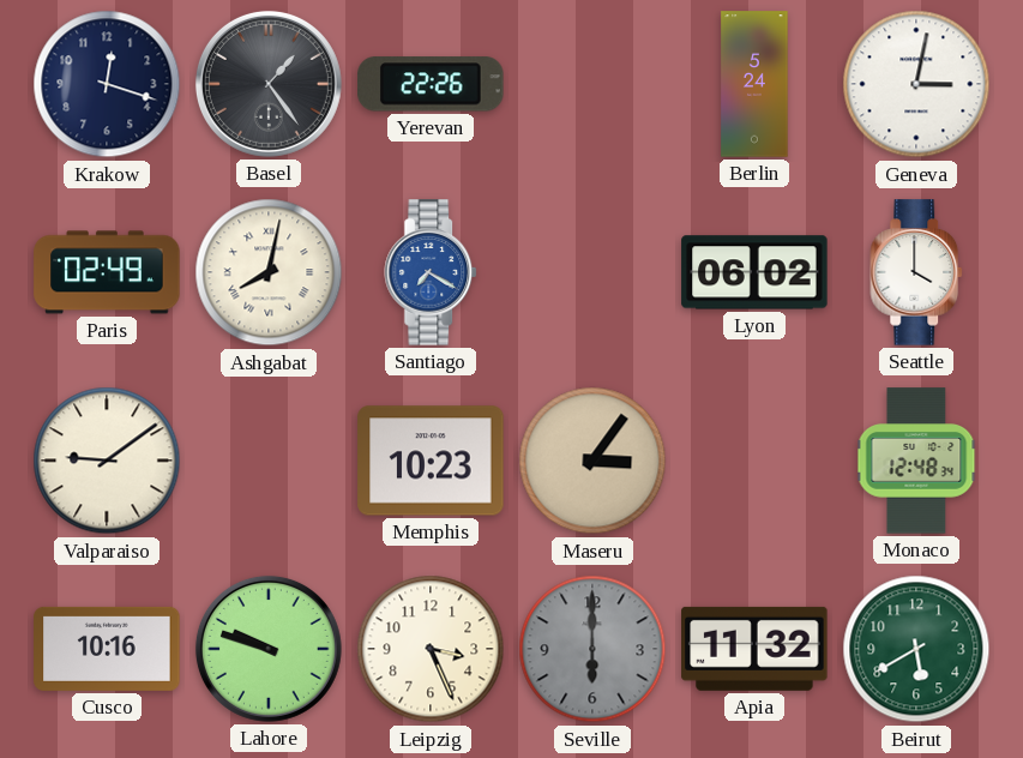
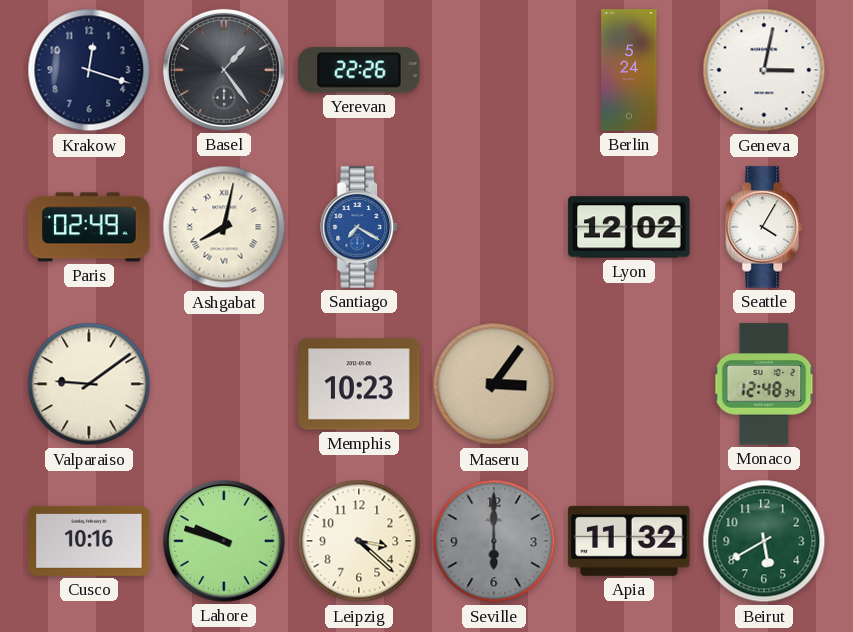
Lyon: 06:02 -> 12:02
Seattle: 4:00 -> 4:05
Leipzig: 3:26 -> 3:22
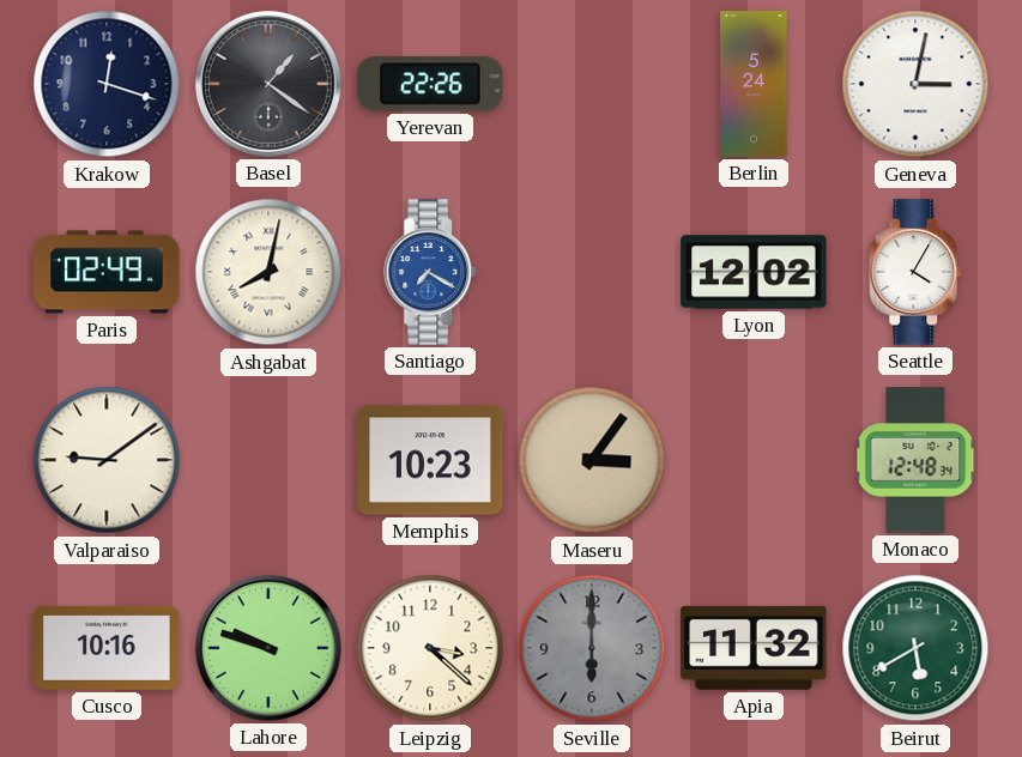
Basel: 1:24 -> 1:21
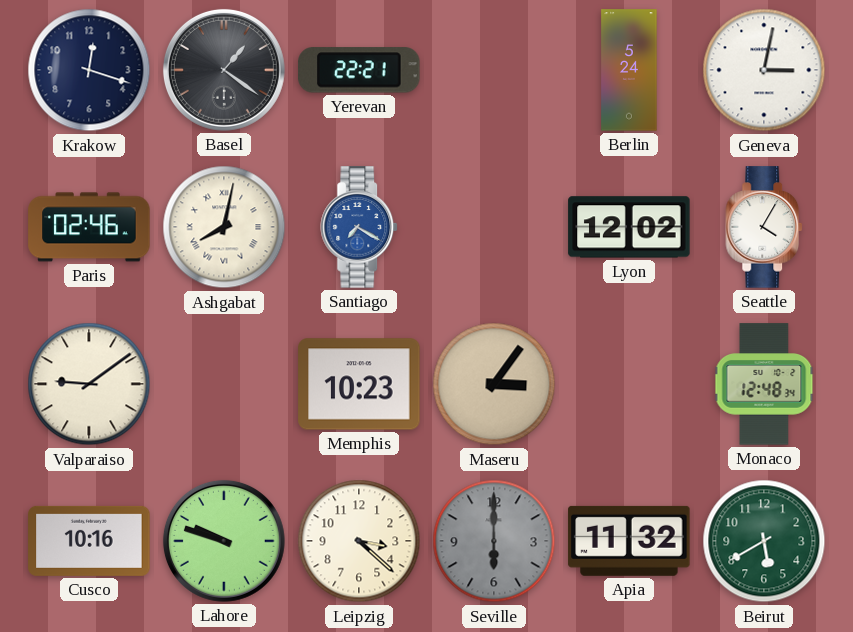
Yerevan: 22:26 -> 22:21
Paris: 02:49 -> 02:46
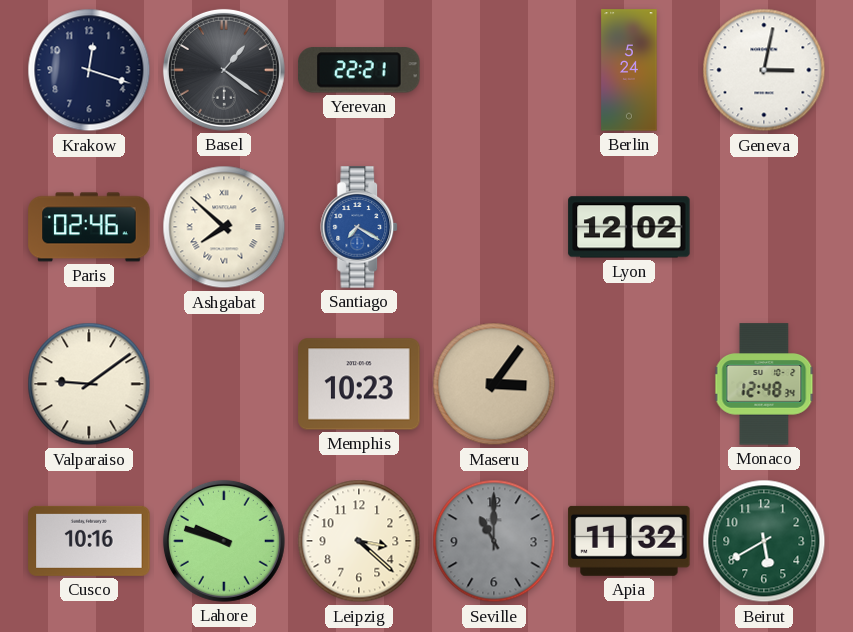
Ashgabat: 8:02 -> 7:52
Seattle: 4:05 -> none
Seville: 6:00 -> 11:00
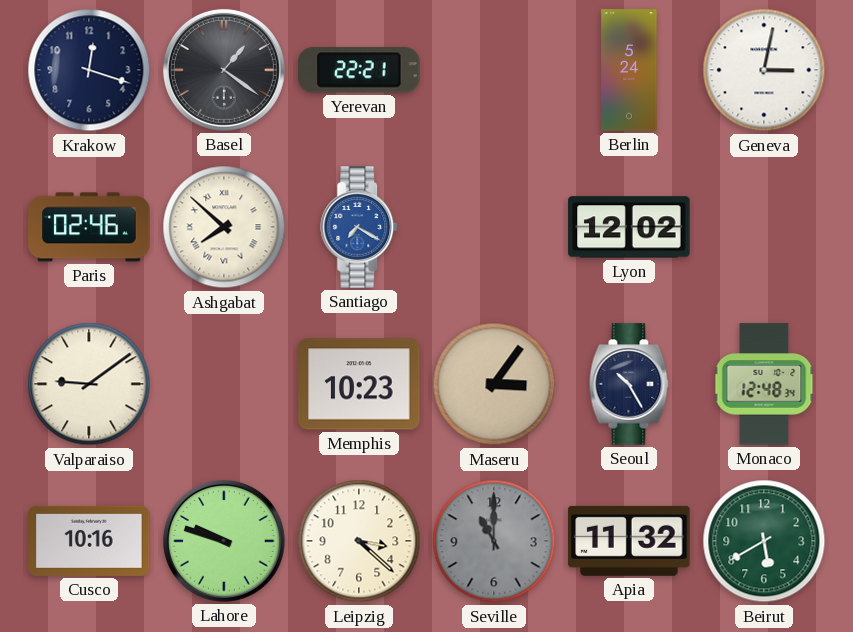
Seoul: none -> 10:25
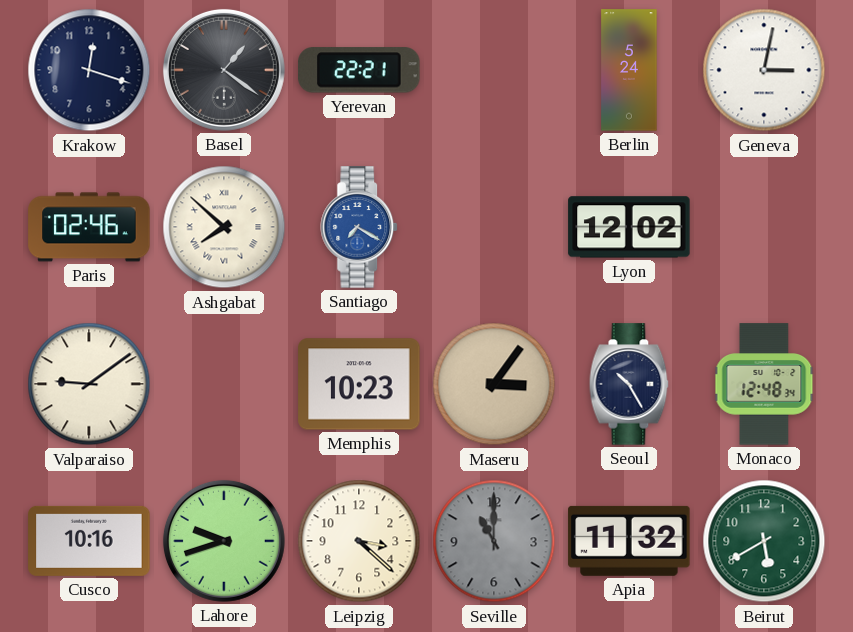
Lahore: 9:48 -> 9:42
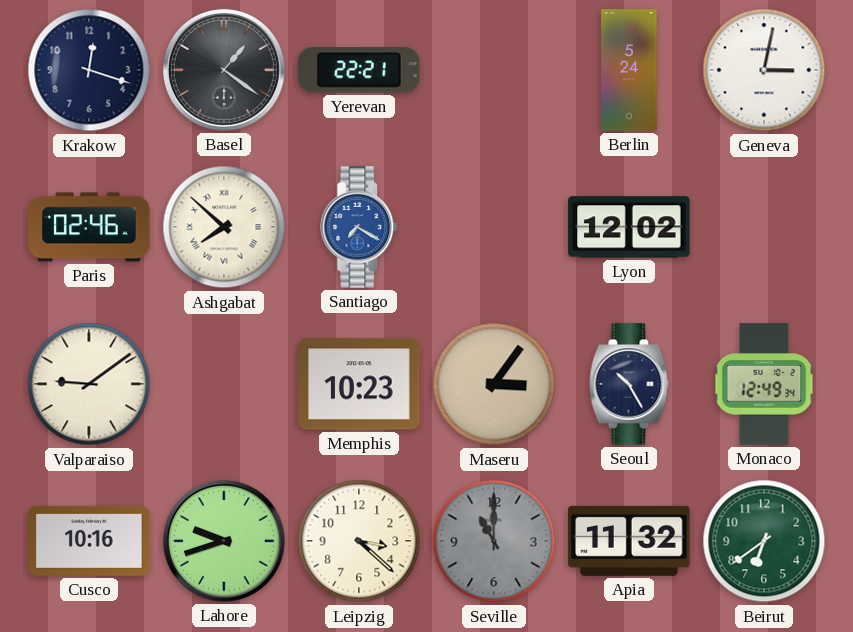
Monaco: 12:48 -> 12:49
Beirut: 5:40 -> 6:39
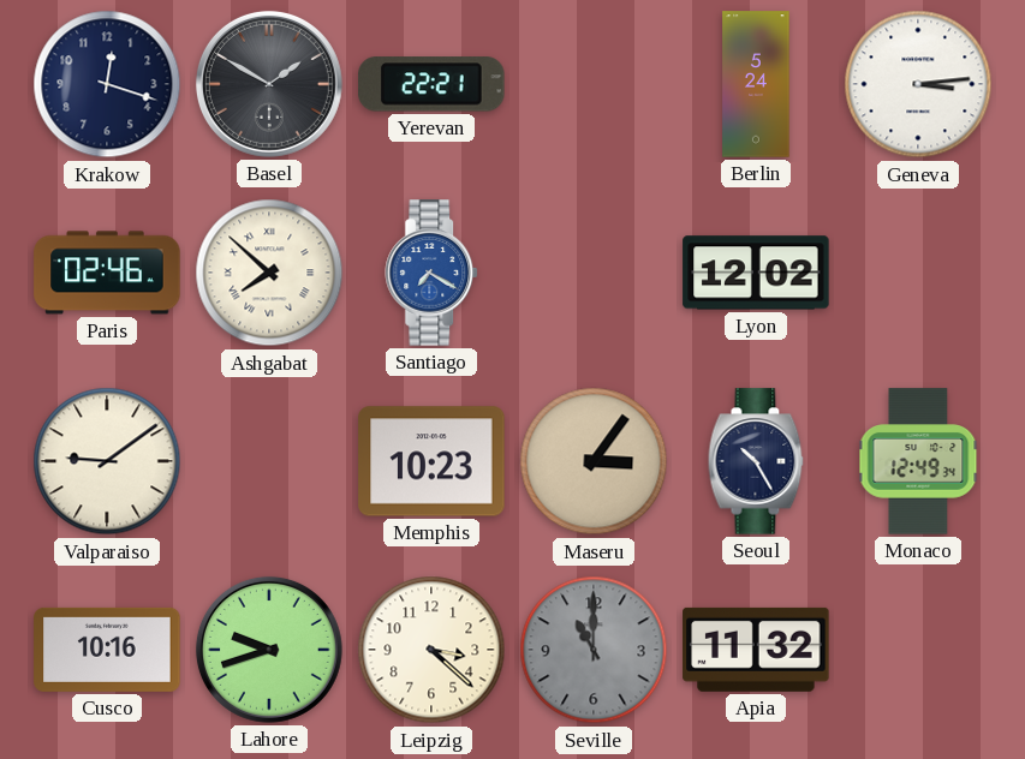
Basel: 1:21 -> 1:50
Geneva: 3:02 -> 3:14
Beirut: 6:39 -> none
